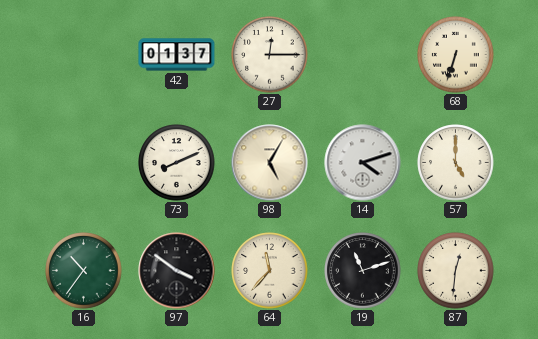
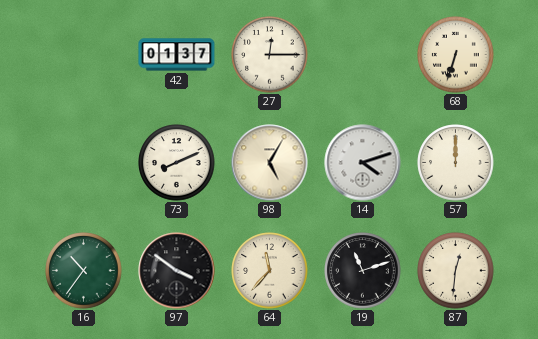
57: 5:00 -> 12:00
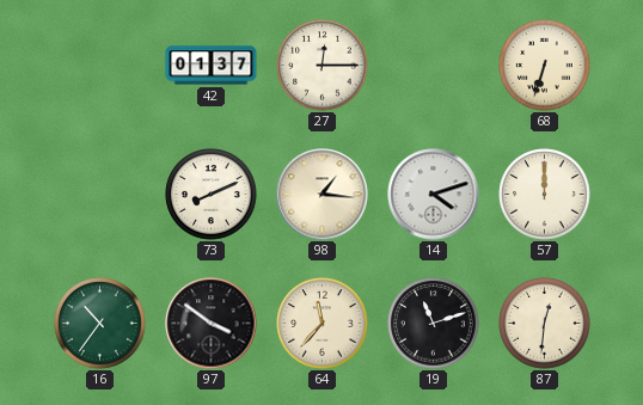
98: 5:05 -> 1:16
